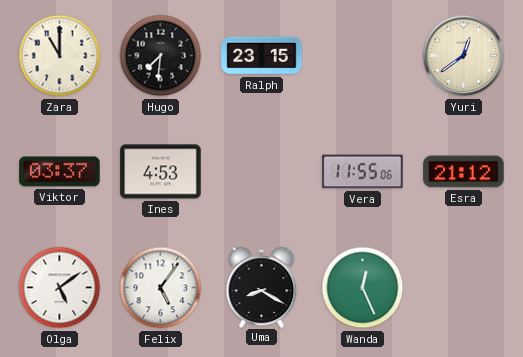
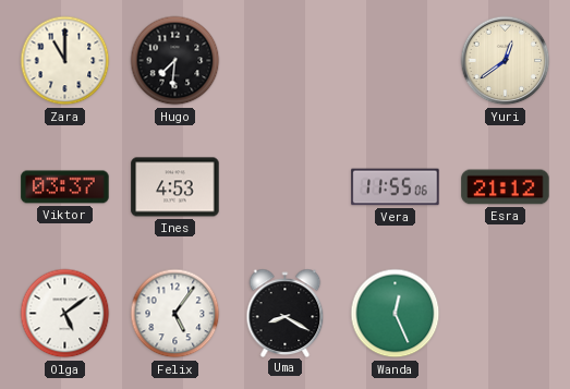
Ralph: 23:15 -> none
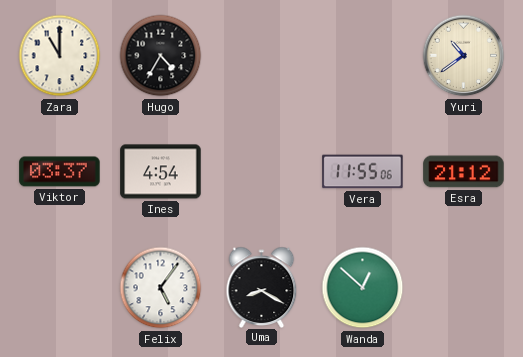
Hugo: 7:31 -> 4:35
Yuri: 12:39 -> 10:39
Ines: 4:53 -> 4:54
Olga: 5:09 -> none
Wanda: 12:26 -> 12:52
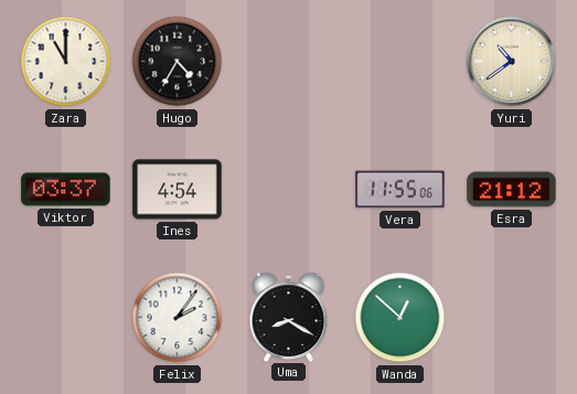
Felix: 5:06 -> 2:06
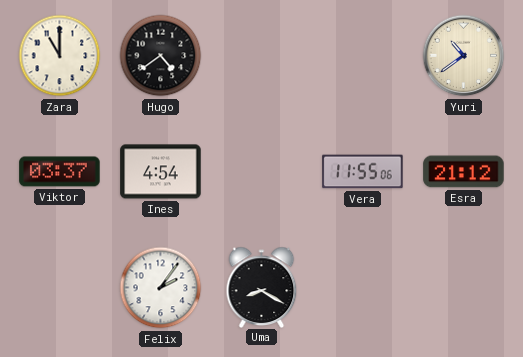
Hugo: 4:35 -> 4:39
Wanda: 12:52 -> none
